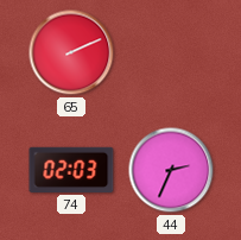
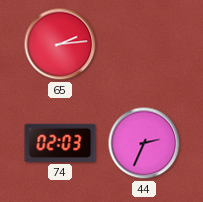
65: 2:11 -> 2:14
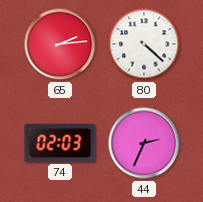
80: none -> 4:22
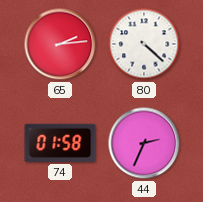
74: 02:03 -> 01:58
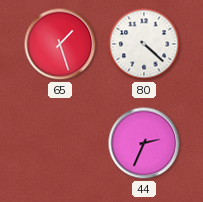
65: 2:14 -> 1:27
74: 01:58 -> none
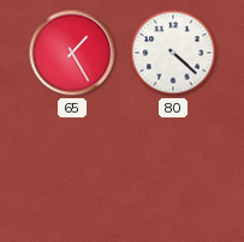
65: 1:27 -> 1:25
44: 2:34 -> none
